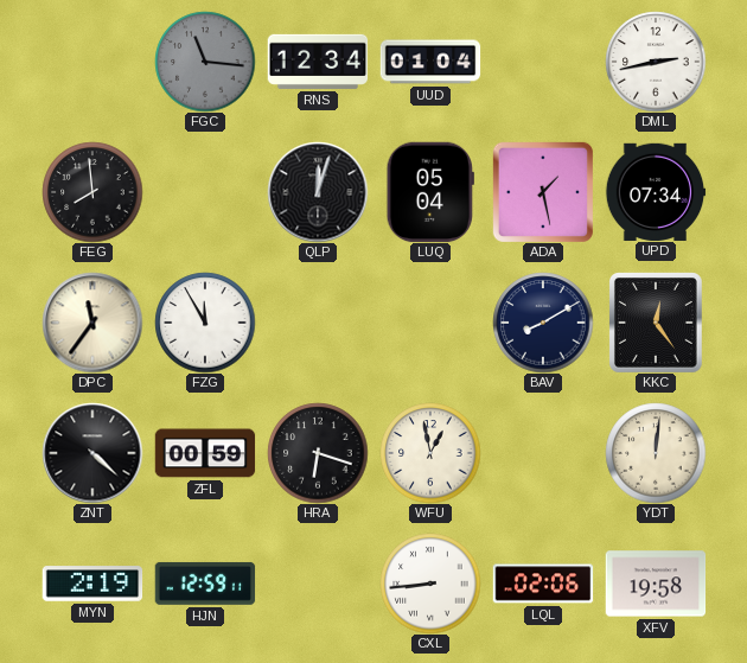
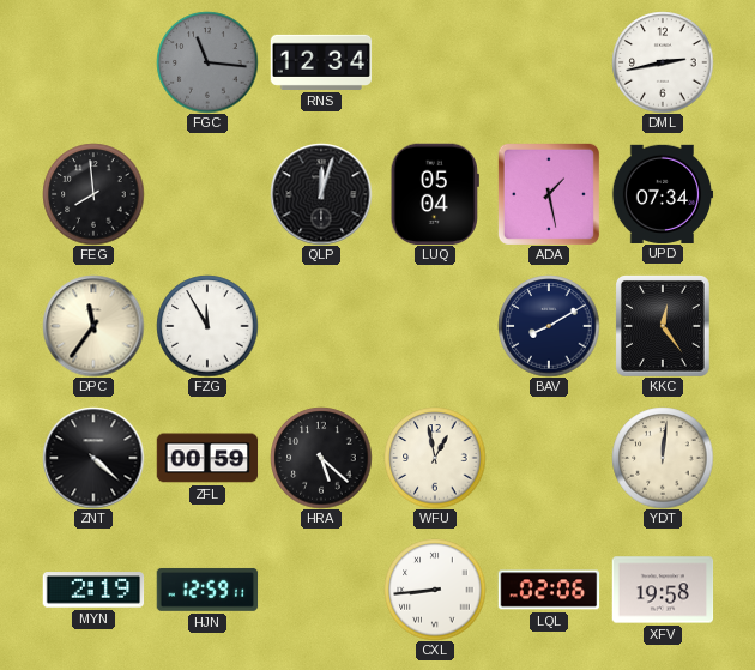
UUD: 01:04 -> none
HRA: 6:18 -> 5:22
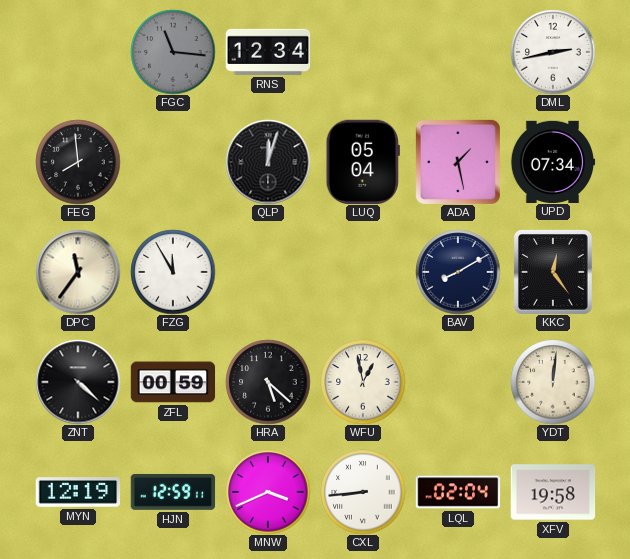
MYN: 2:19 -> 12:19
MNW: none -> 3:41
LQL: 02:06 -> 02:04
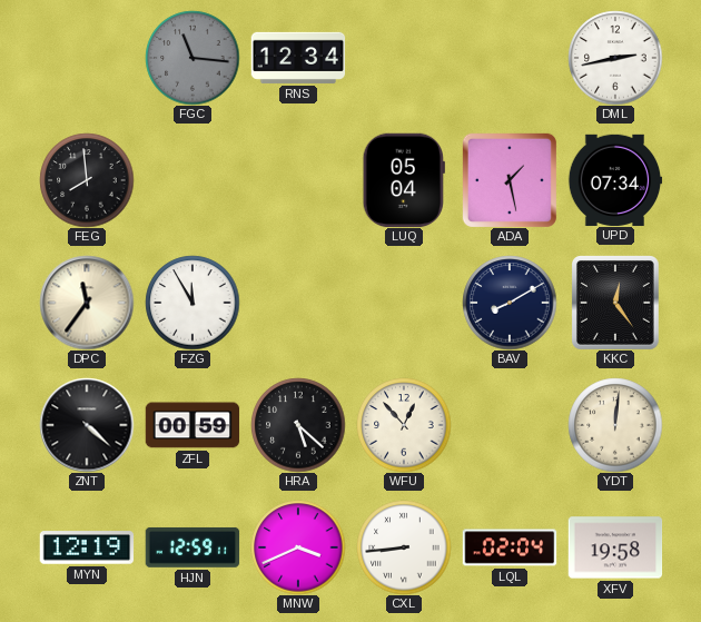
QLP: 12:03 -> none
WFU: 12:58 -> 12:53
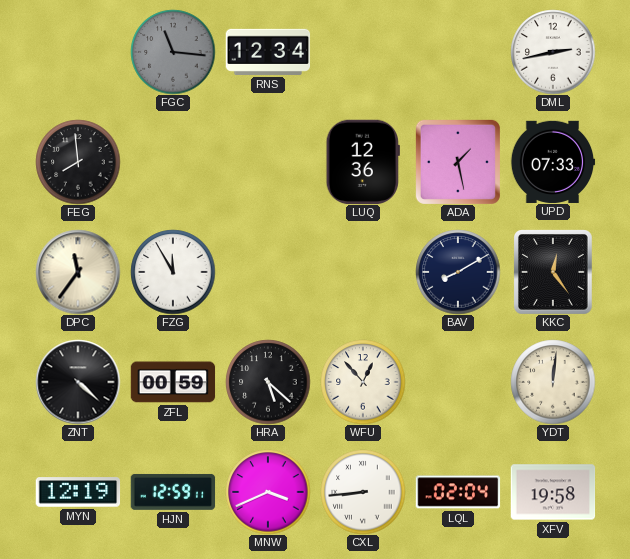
LUQ: 05:04 -> 12:36
UPD: 07:34 -> 07:33
